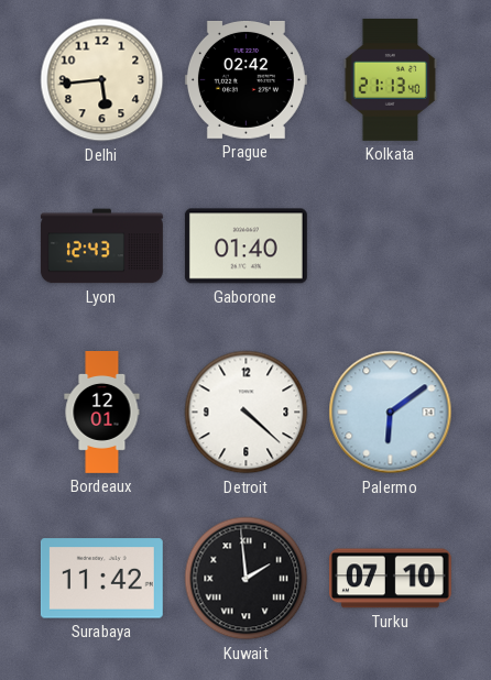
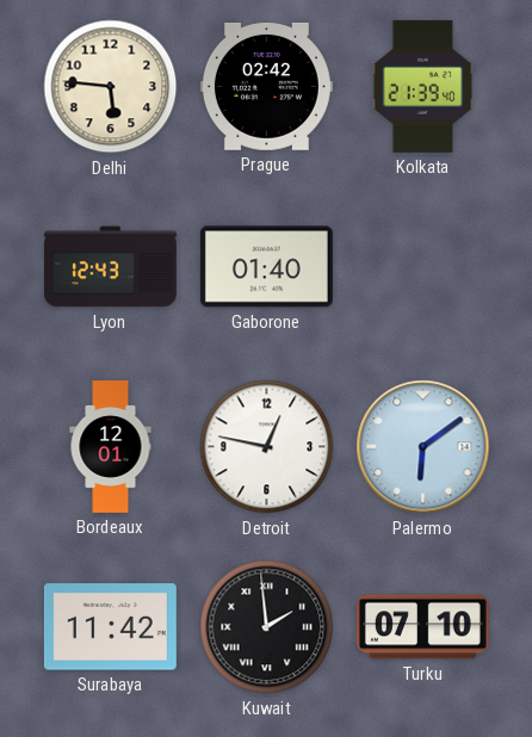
Delhi: 5:44 -> 5:46
Kolkata: 21:13 -> 21:39
Detroit: 4:22 -> 12:47
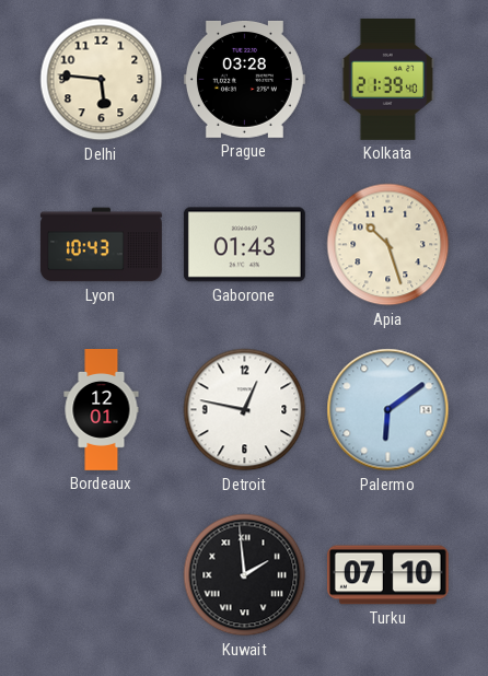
Prague: 02:42 -> 03:28
Lyon: 12:43 -> 10:43
Gaborone: 01:40 -> 01:43
Apia: none -> 10:27
Surabaya: 11:42 -> none
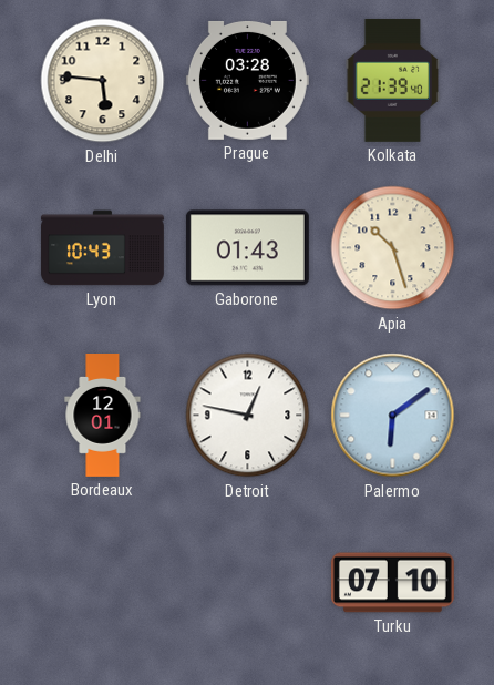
Kuwait: 1:59 -> none
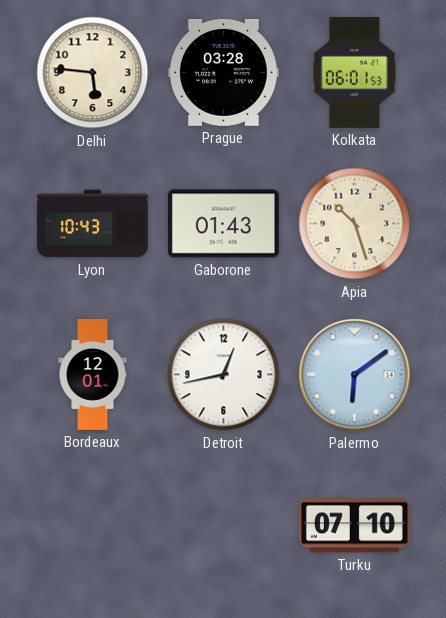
Kolkata: 21:39 -> 06:01
Detroit: 12:47 -> 12:43
